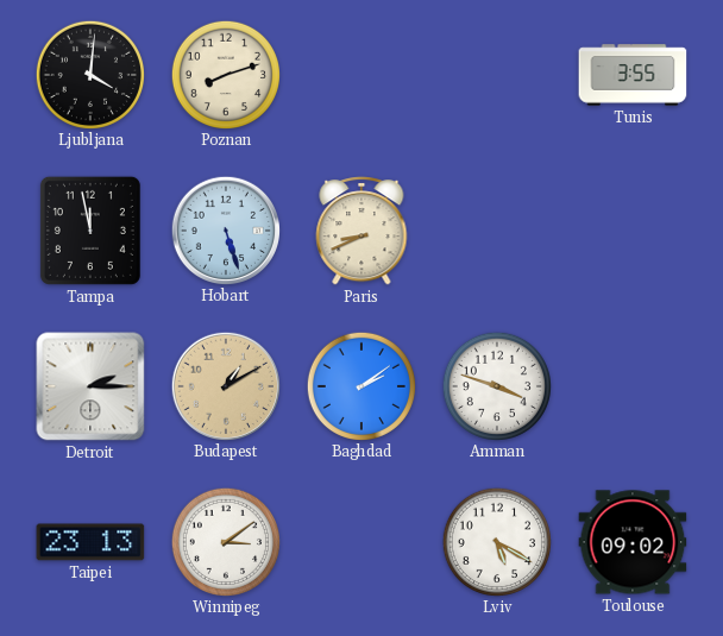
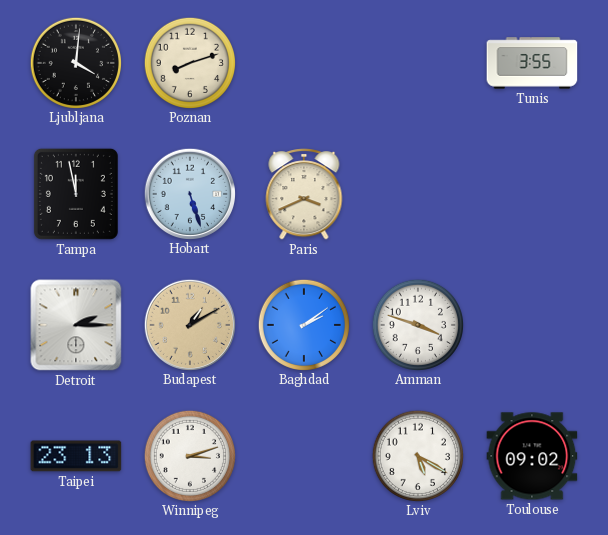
Paris: 8:41 -> 3:41
Winnipeg: 3:09 -> 3:12
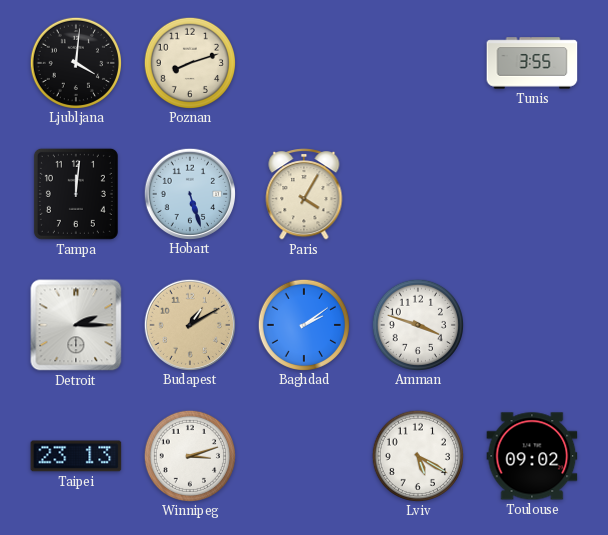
Tampa: 11:58 -> 12:01
Paris: 3:41 -> 4:05
